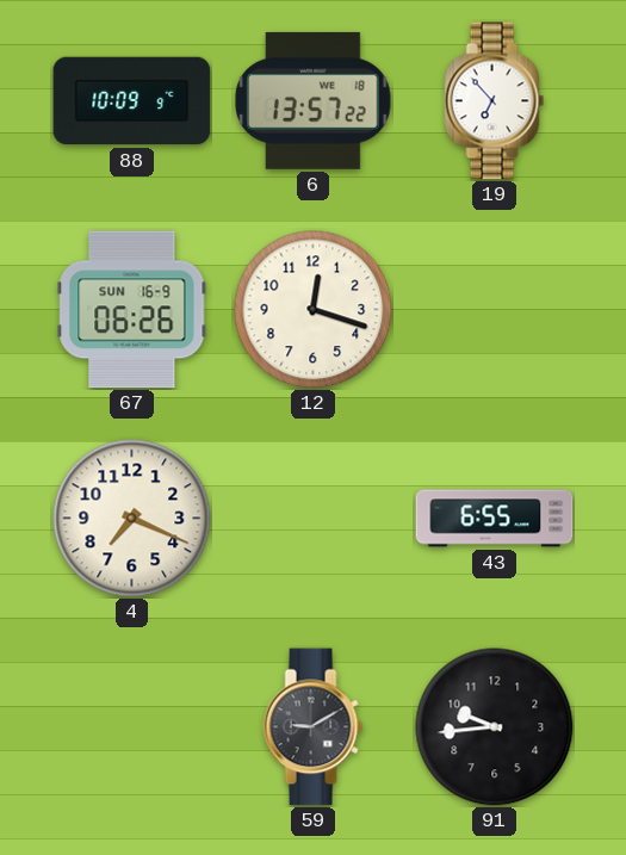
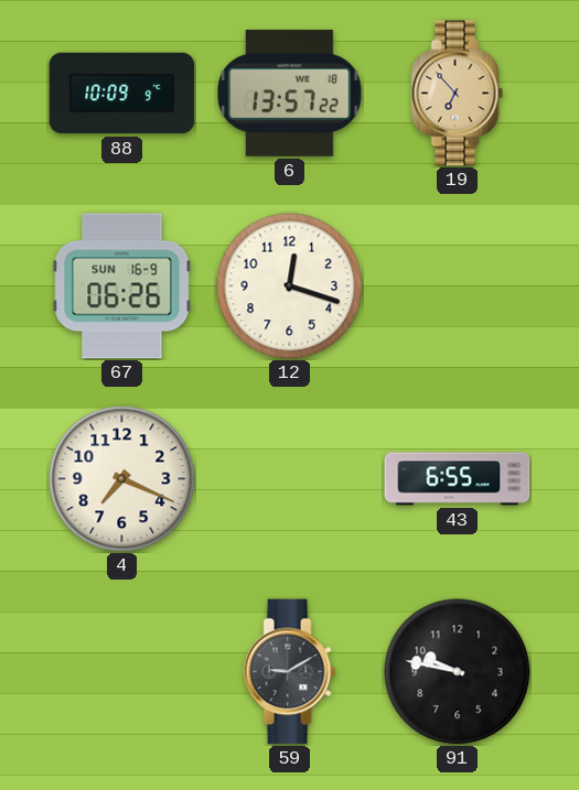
19 dial: white -> champagne
91: 9:44 -> 9:47
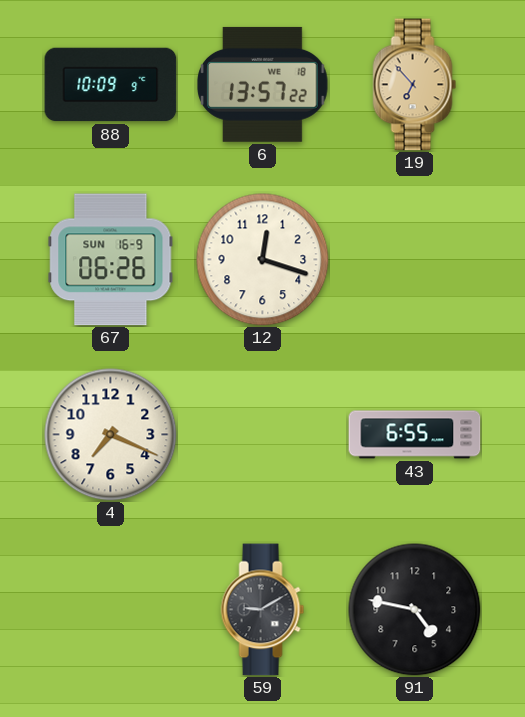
91: 9:47 -> 4:47
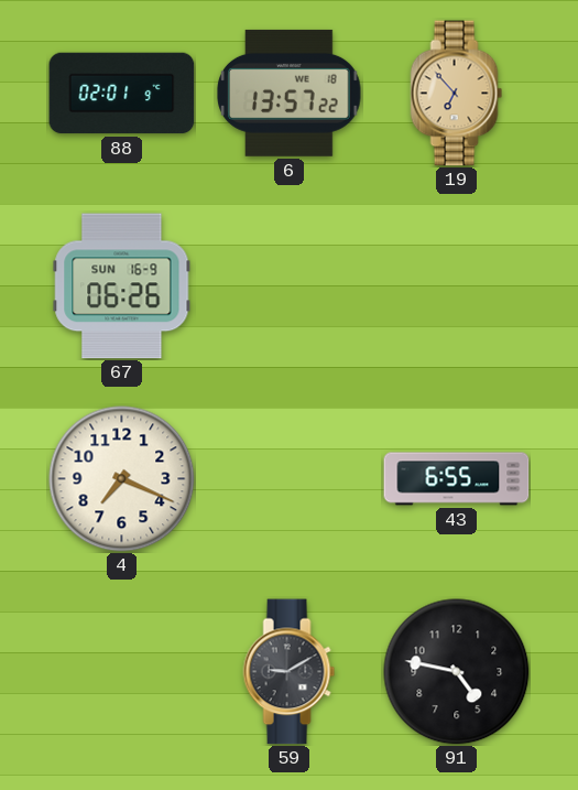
88: 10:09 -> 02:01
12: 12:18 -> none
